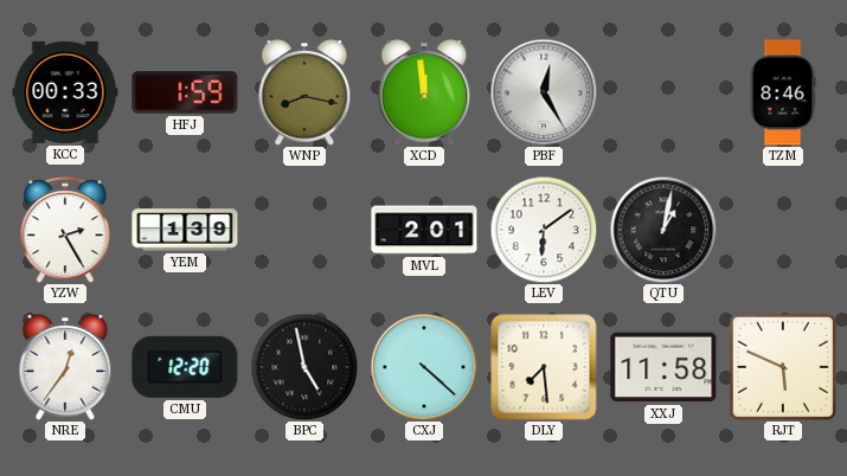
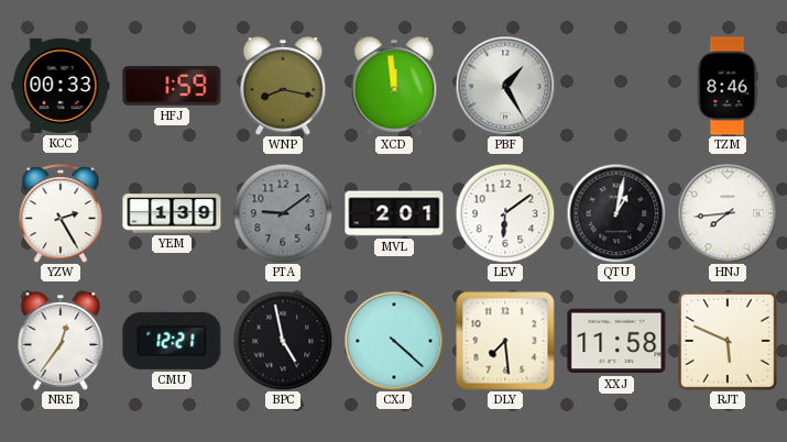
PBF: 12:25 -> 1:25
PTA: none -> 9:09
HNJ: none -> 7:44
CMU: 12:20 -> 12:21
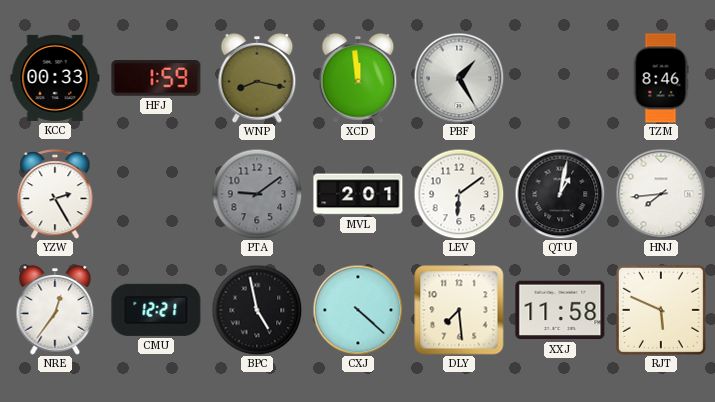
YEM: 1:39 -> none
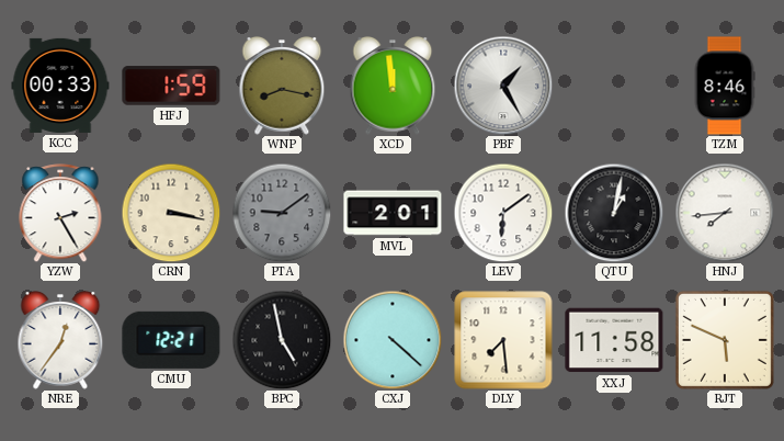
CRN: none -> 3:17
